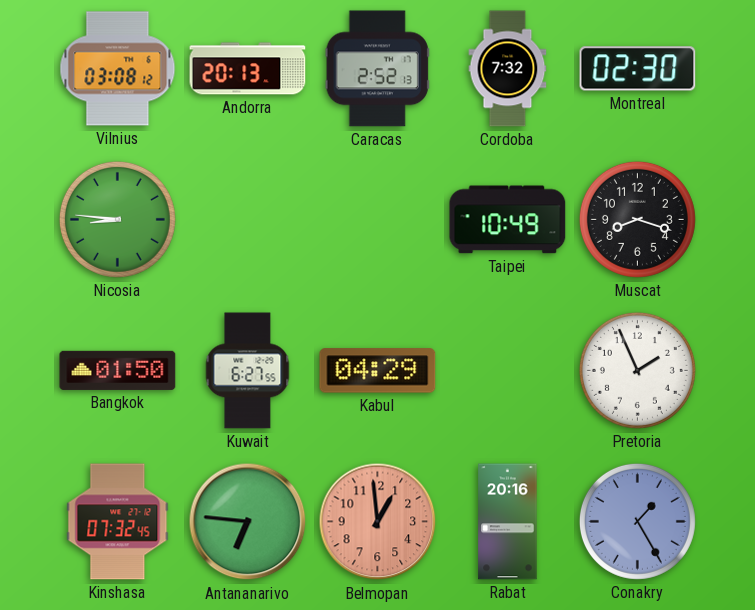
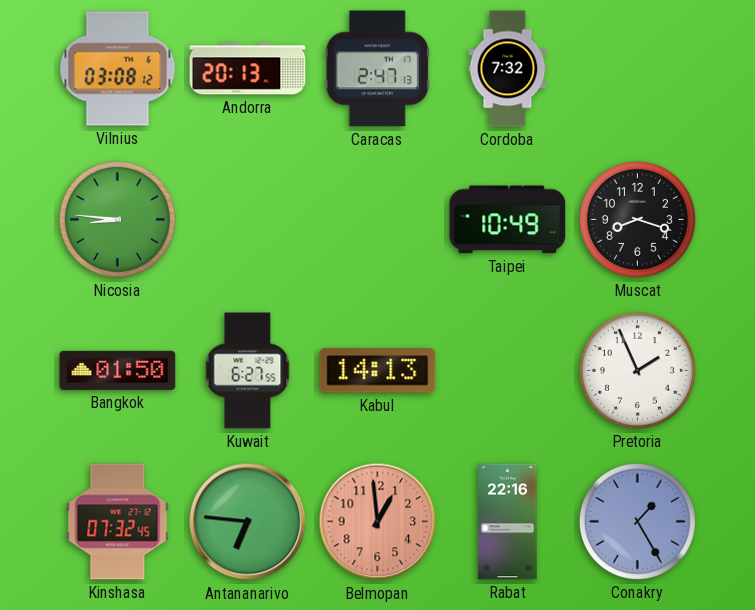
Caracas: 2:52 -> 2:47
Montreal: 02:30 -> none
Kabul: 04:29 -> 14:13
Rabat: 20:16 -> 22:16
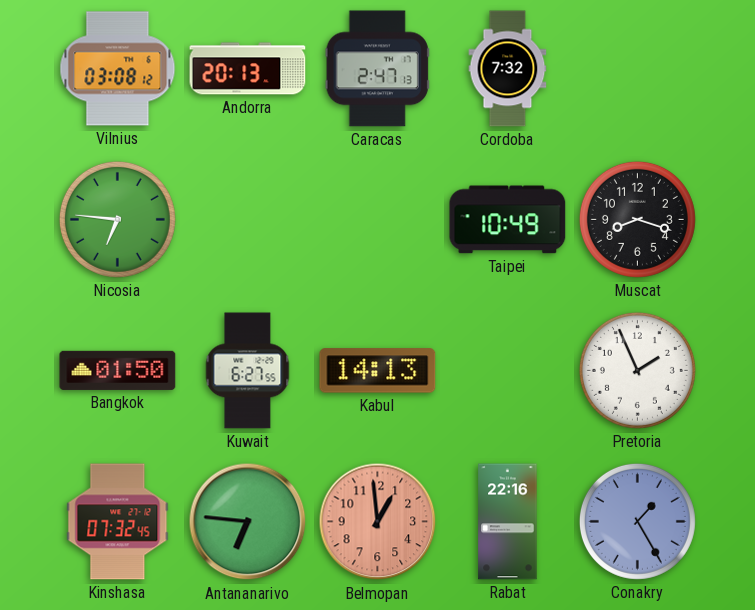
Nicosia: 8:46 -> 6:46
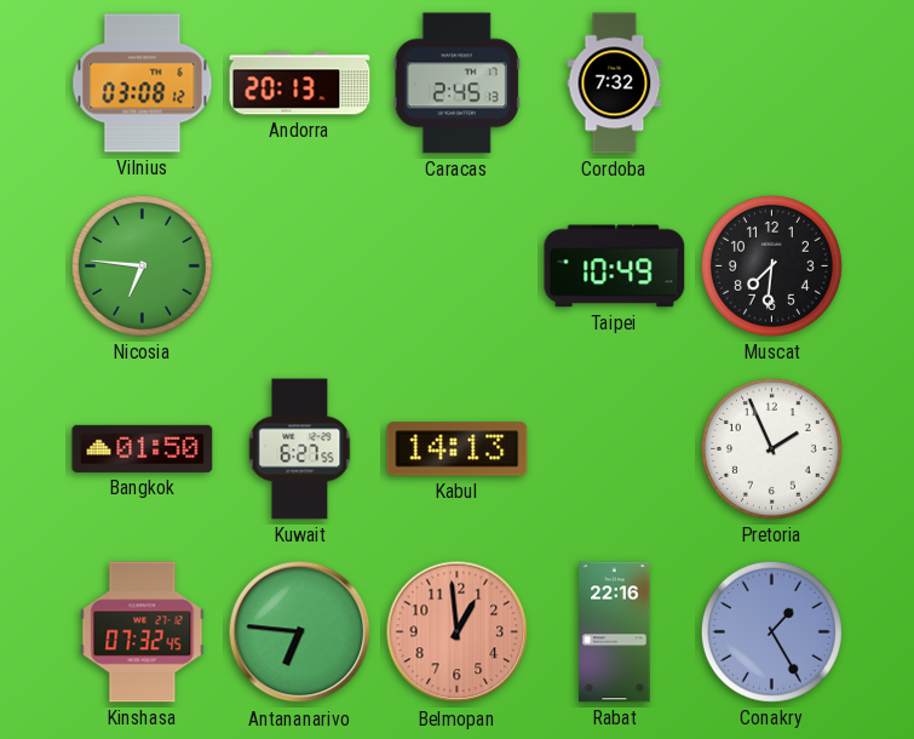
Caracas: 2:47 -> 2:45
Muscat: 8:18 -> 7:31
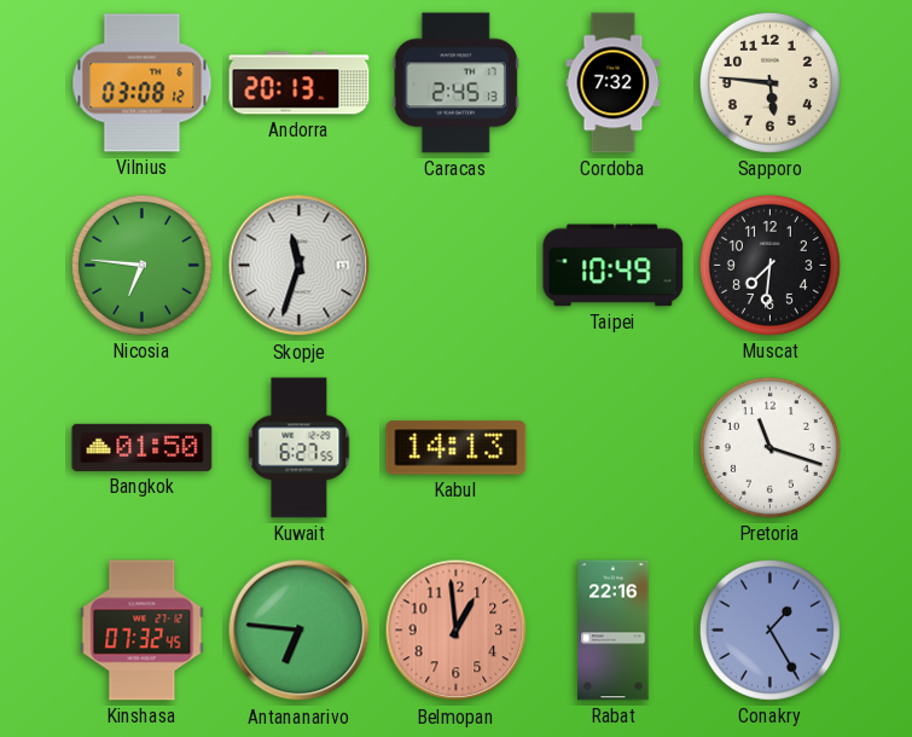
Sapporo: none -> 5:46
Skopje: none -> 11:33
Pretoria: 1:56 -> 11:18
